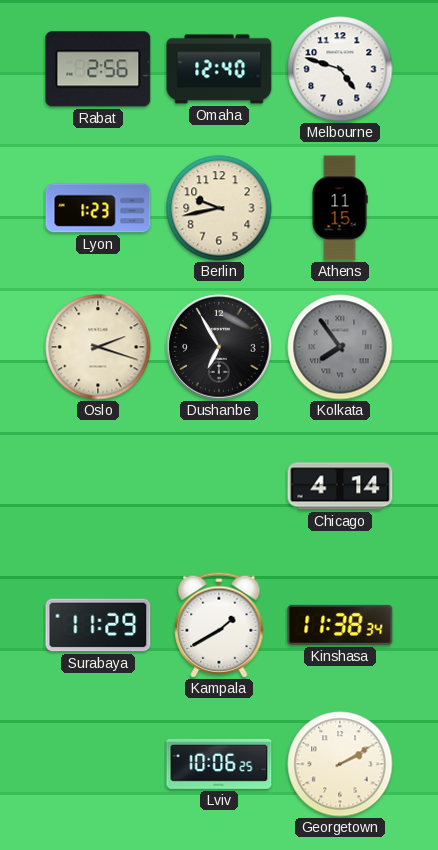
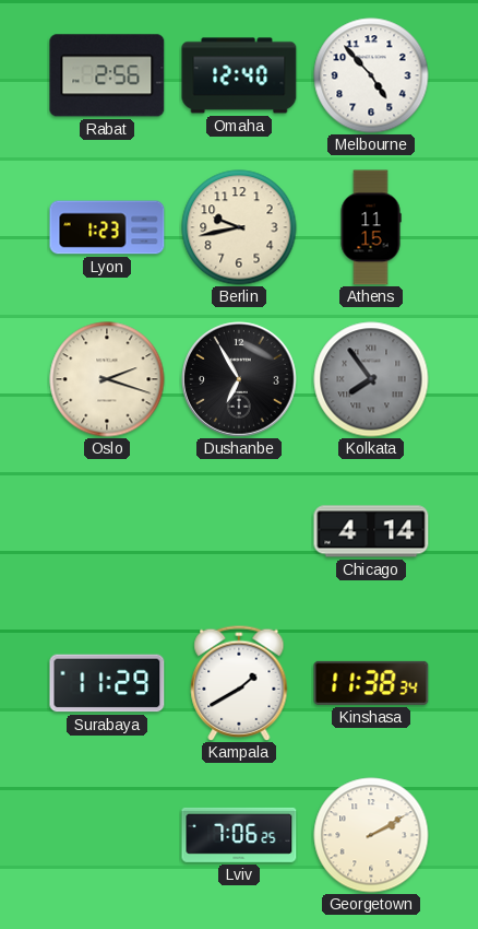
Melbourne: 4:48 -> 4:53
Lviv: 10:06 -> 7:06
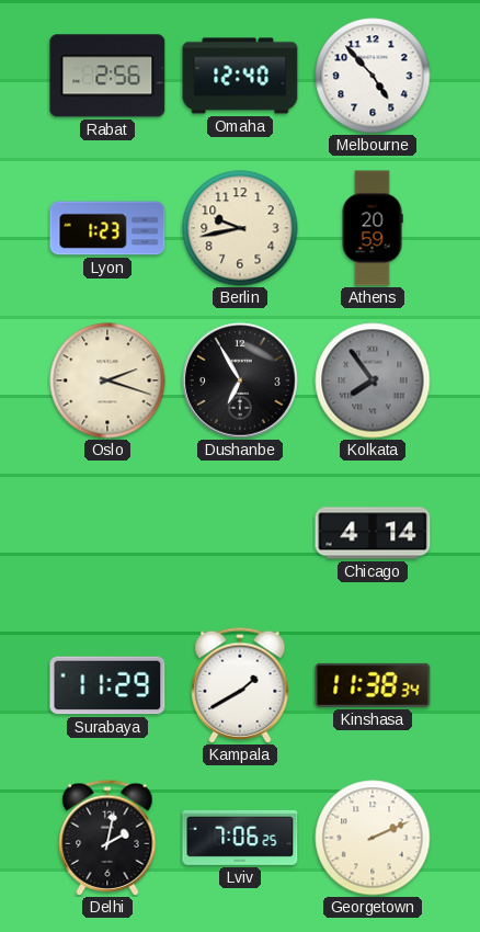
Athens: 11:15 -> 20:59
Delhi: none -> 2:02
Georgetown: 2:10 -> 2:11
